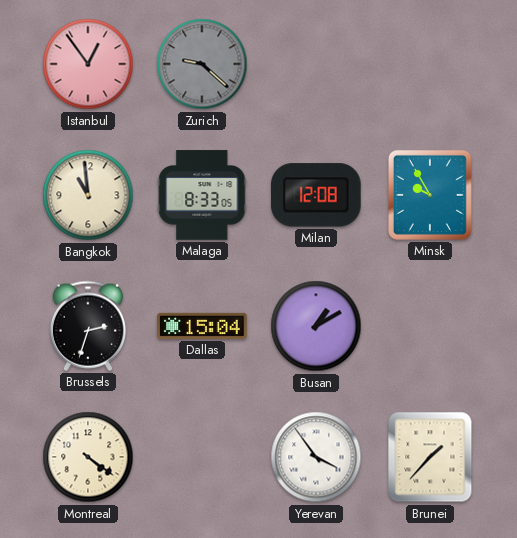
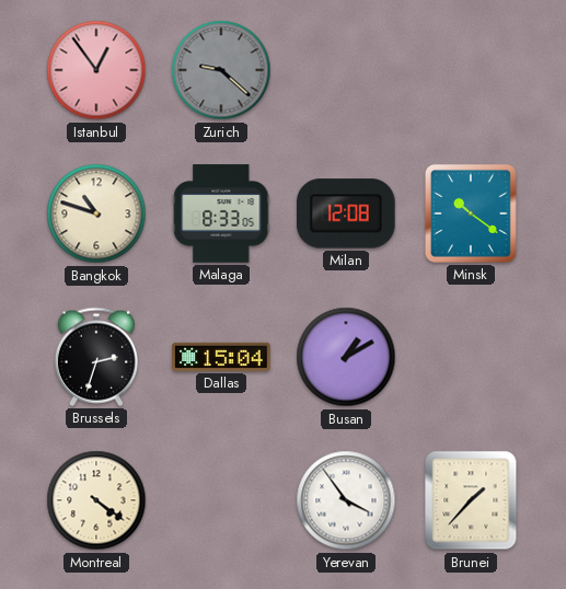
Bangkok: 10:59 -> 10:48
Minsk: 9:55 -> 10:21
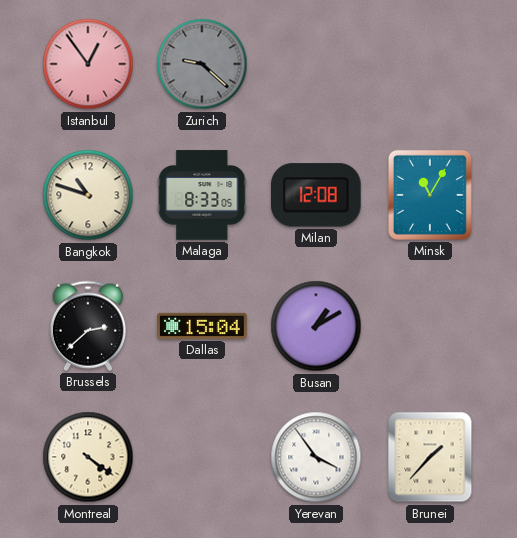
Minsk: 10:21 -> 11:05
Brussels: 2:33 -> 2:38
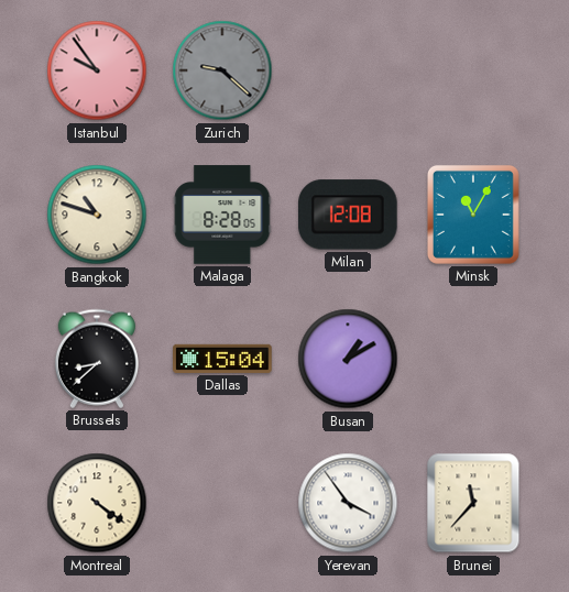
Istanbul: 12:54 -> 9:54
Malaga: 8:33 -> 8:28
Brussels: 2:38 -> 8:38
Brunei: 1:37 -> 11:37
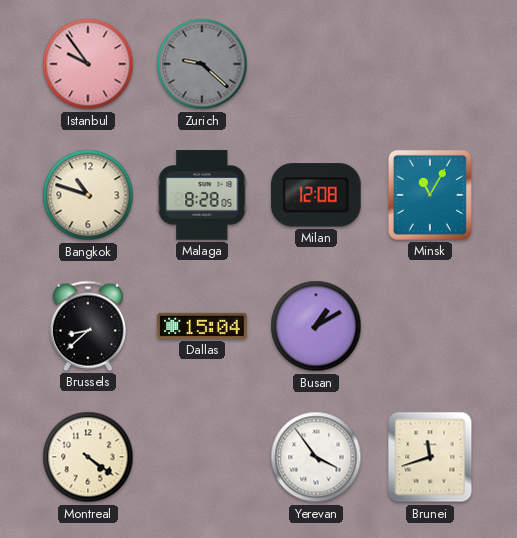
Brunei: 11:37 -> 11:42
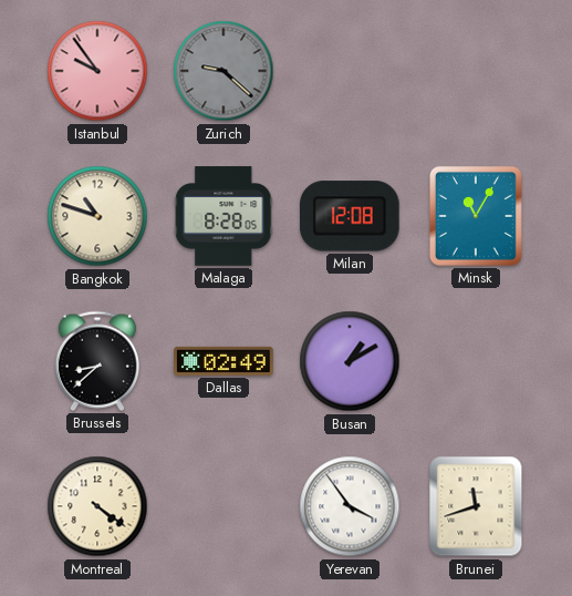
Dallas: 15:04 -> 02:49
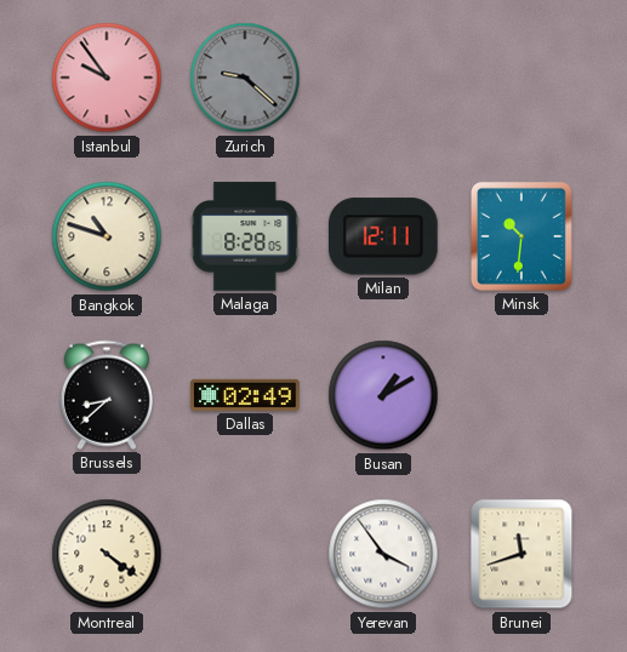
Milan: 12:08 -> 12:11
Minsk: 11:05 -> 10:31
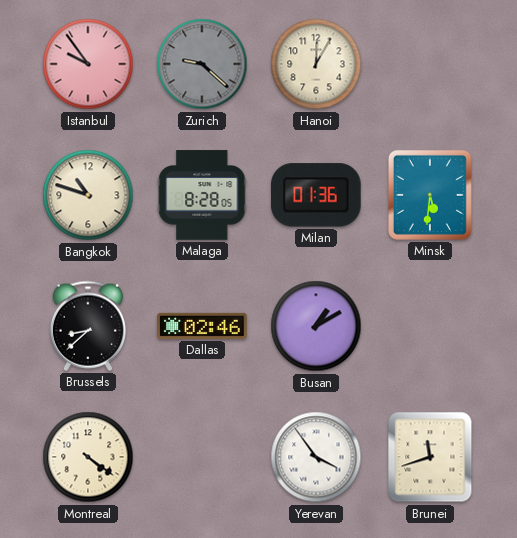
Hanoi: none -> 12:05
Milan: 12:11 -> 01:36
Minsk: 10:31 -> 5:31
Dallas: 02:49 -> 02:46
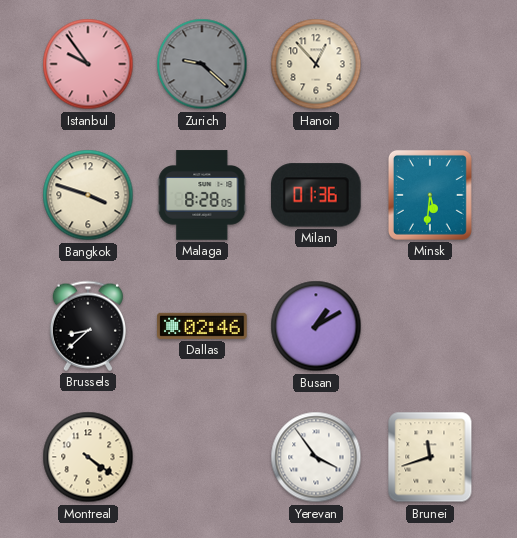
Hanoi: 12:05 -> 12:53
Bangkok: 10:48 -> 3:48
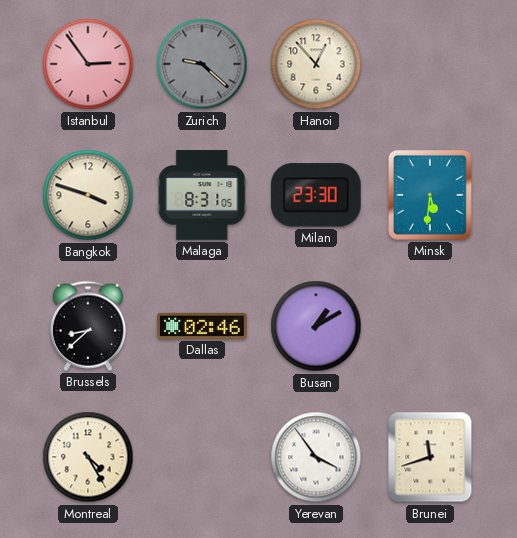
Istanbul: 9:54 -> 2:54
Malaga: 8:28 -> 8:31
Milan: 01:36 -> 23:30
Montreal: 4:21 -> 4:25
